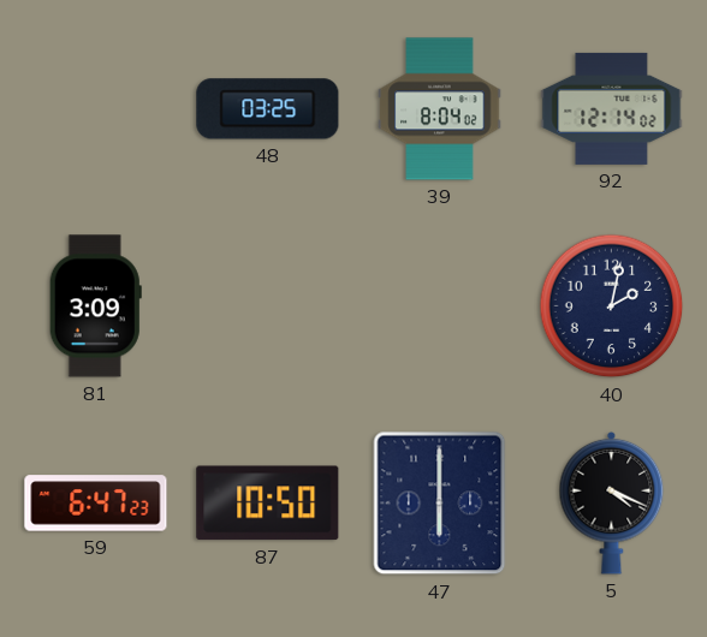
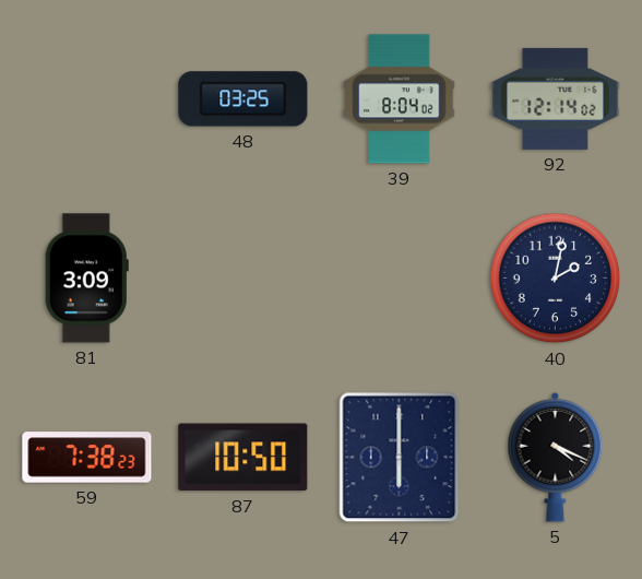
59: 6:47 -> 7:38
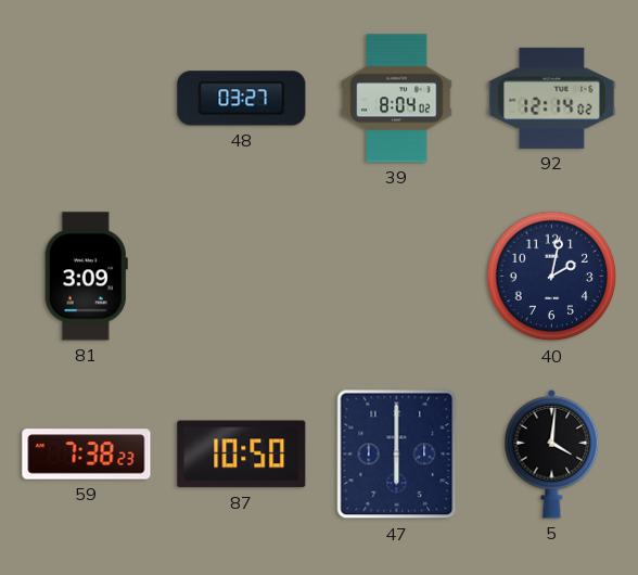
48: 03:25 -> 03:27
5: 4:19 -> 4:01
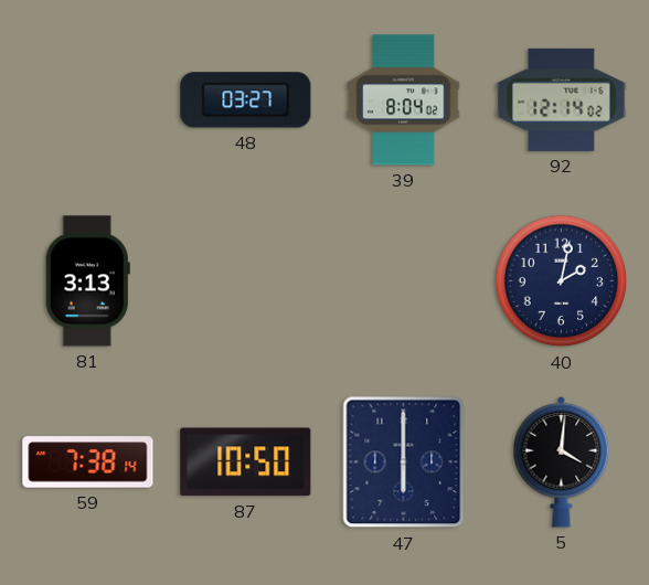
81: 3:09 -> 3:13
59: 7:38:23 -> 7:38:14
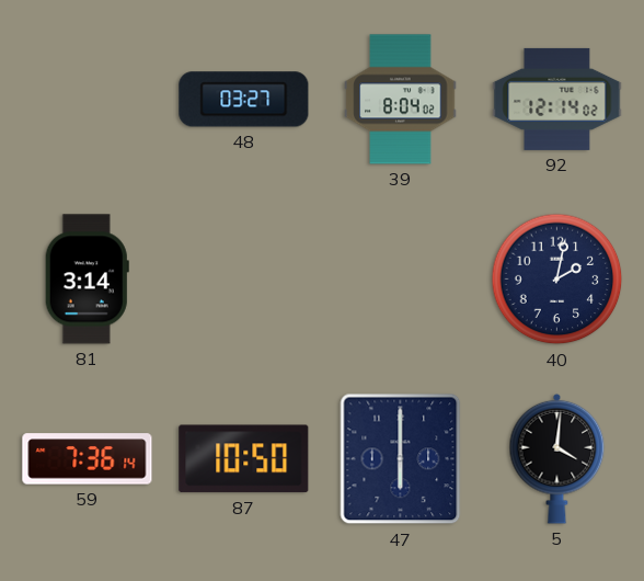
81: 3:13 -> 3:14
59: 7:38 -> 7:36
